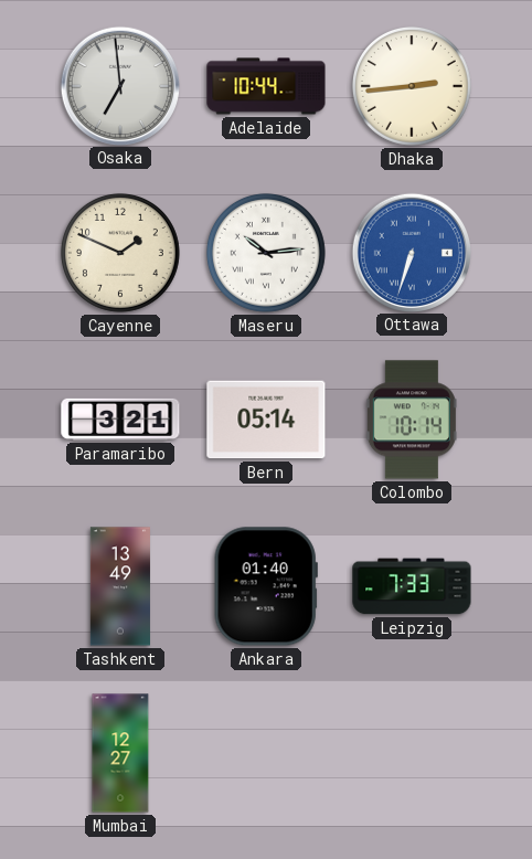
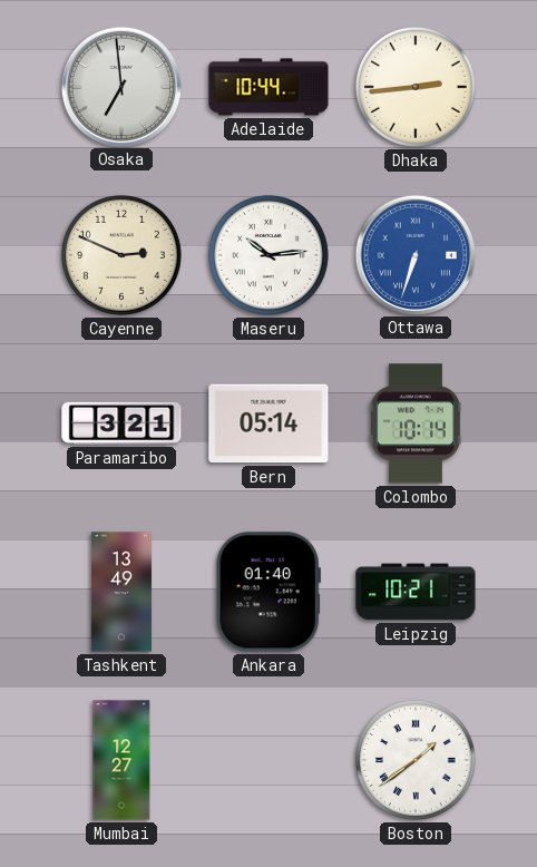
Cayenne: 1:49 -> 2:49
Leipzig: 7:33 -> 10:21
Boston: none -> 1:39
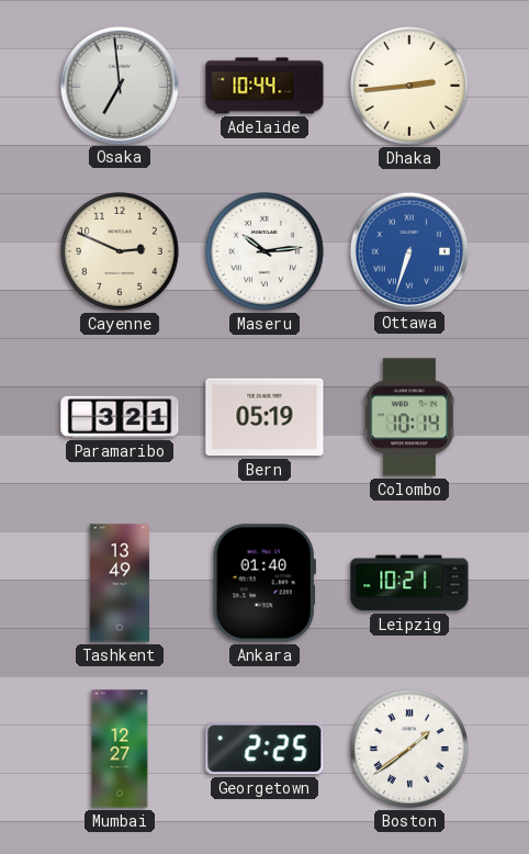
Bern: 05:14 -> 05:19
Georgetown: none -> 2:25
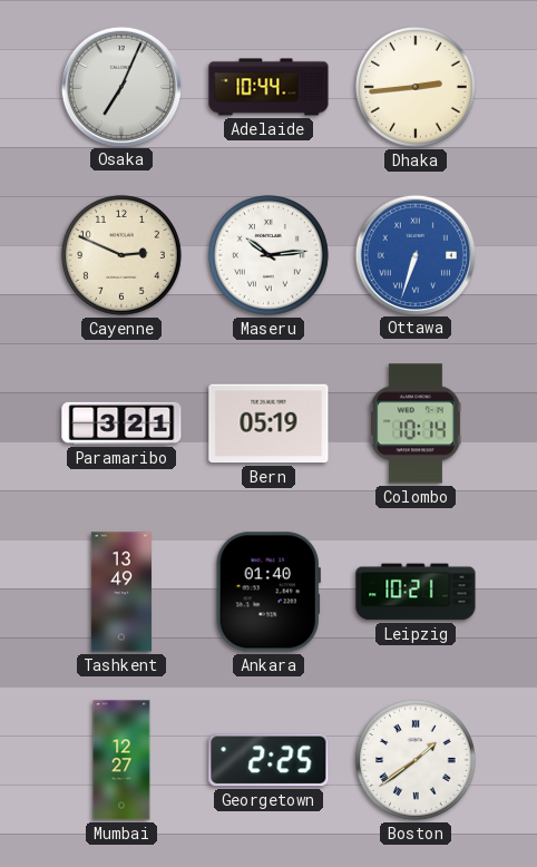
Osaka: 6:59 -> 7:04
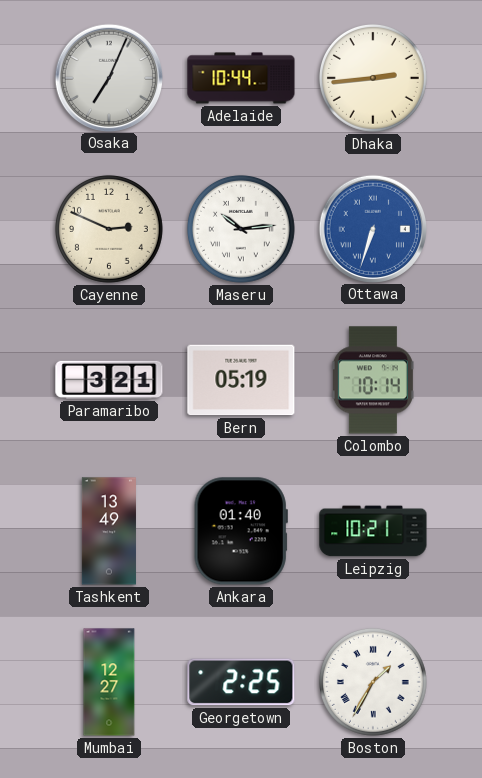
Boston: 1:39 -> 1:35
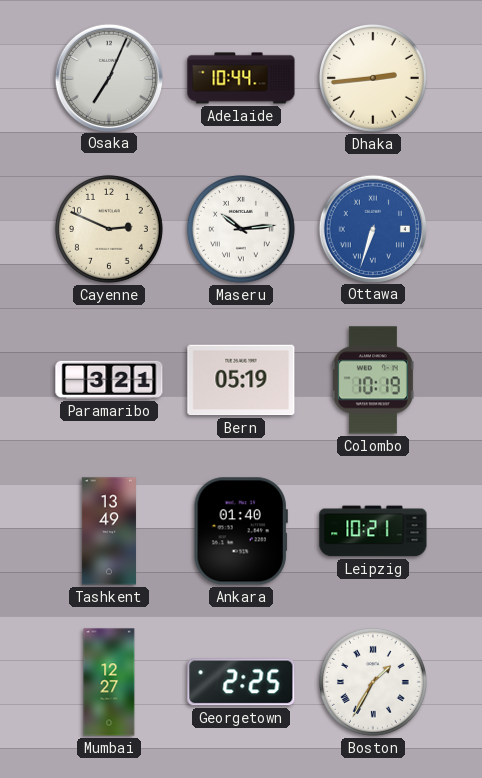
Colombo: 10:14 -> 10:19
